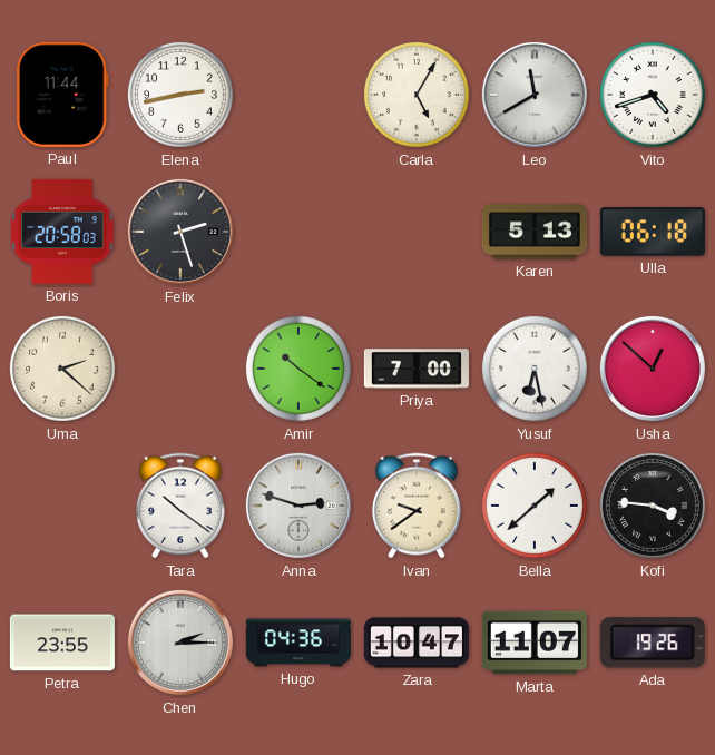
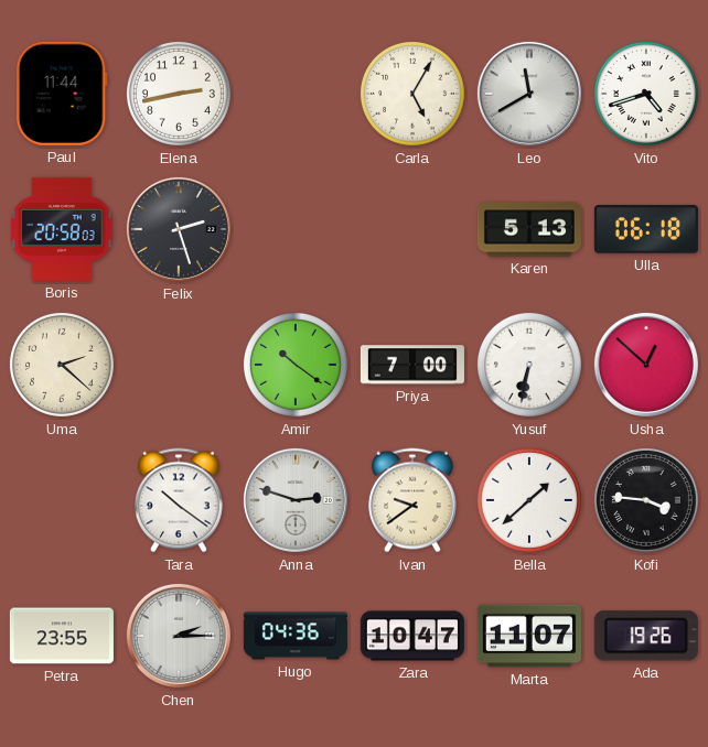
Yusuf: 6:28 -> 6:32
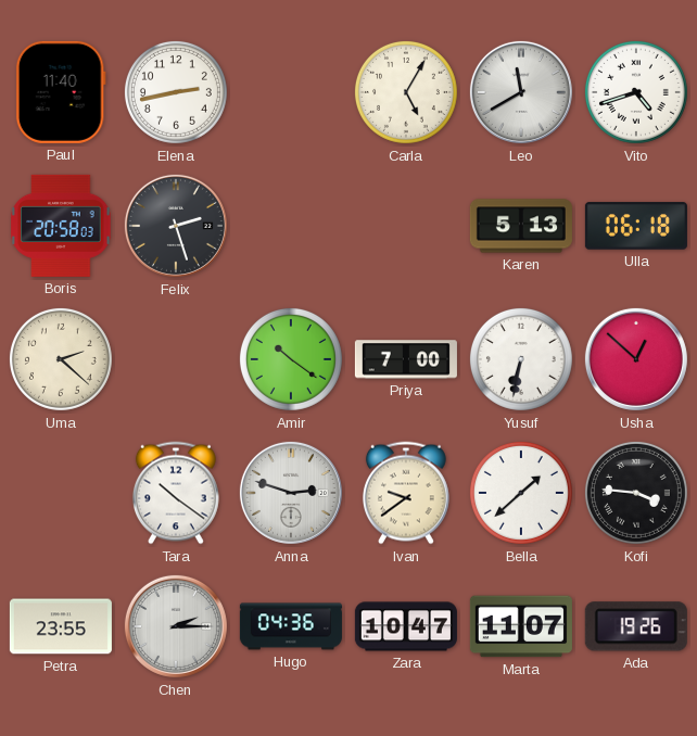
Paul: 11:44 -> 11:40
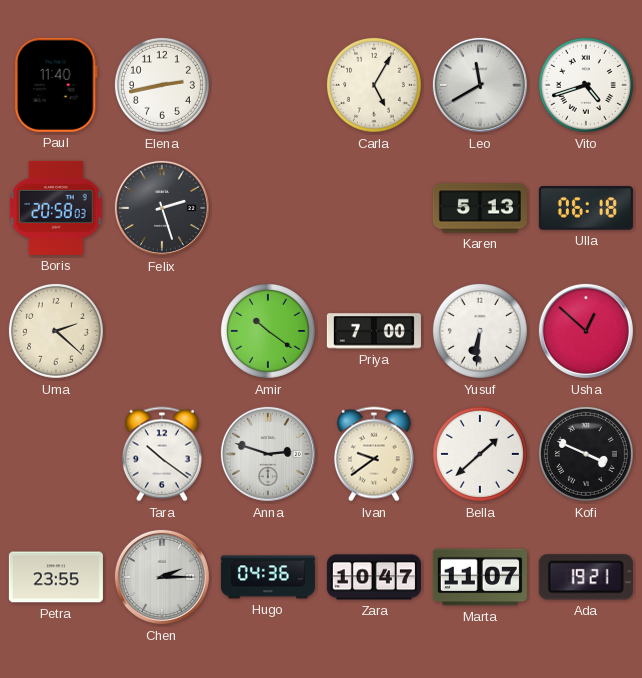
Yusuf: 6:32 -> 6:31
Kofi: 3:46 -> 3:49
Ada: 19:26 -> 19:21
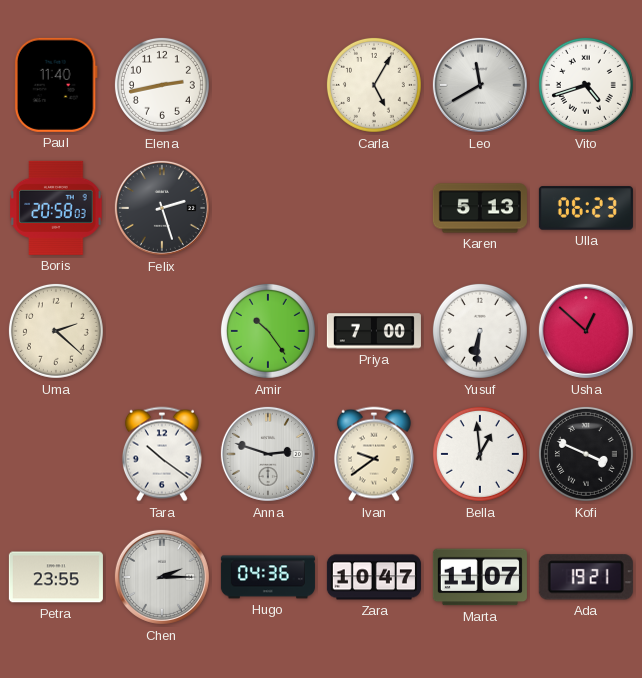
Ulla: 06:18 -> 06:23
Amir: 10:21 -> 10:24
Bella: 1:38 -> 12:59
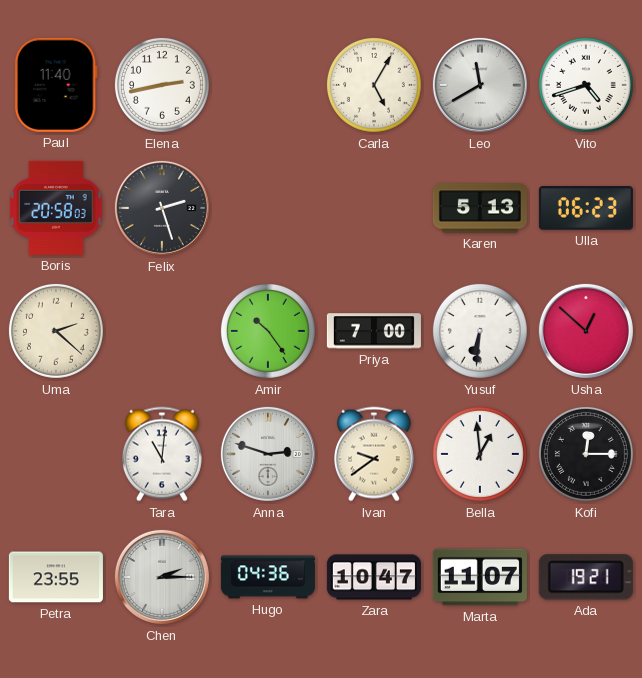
Tara: 10:21 -> 11:01
Kofi: 3:49 -> 12:15
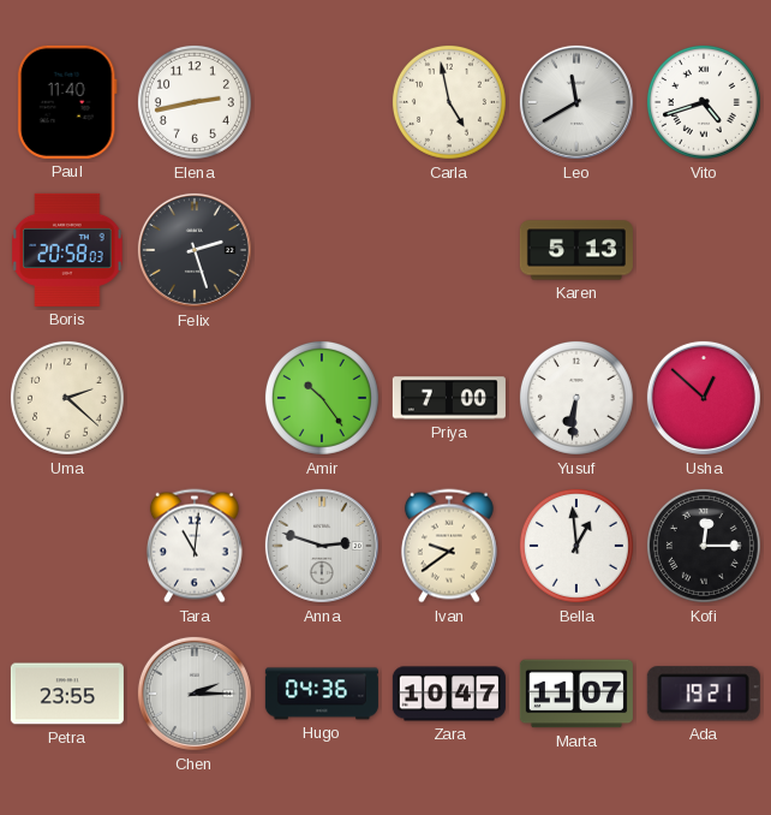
Carla: 5:05 -> 4:58
Ulla: 06:23 -> none
